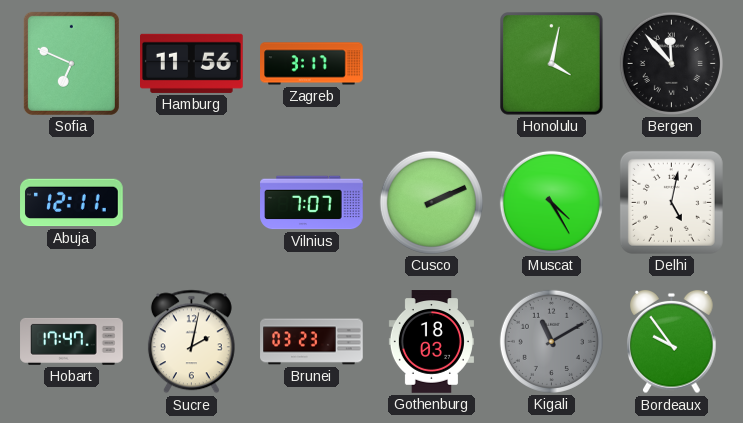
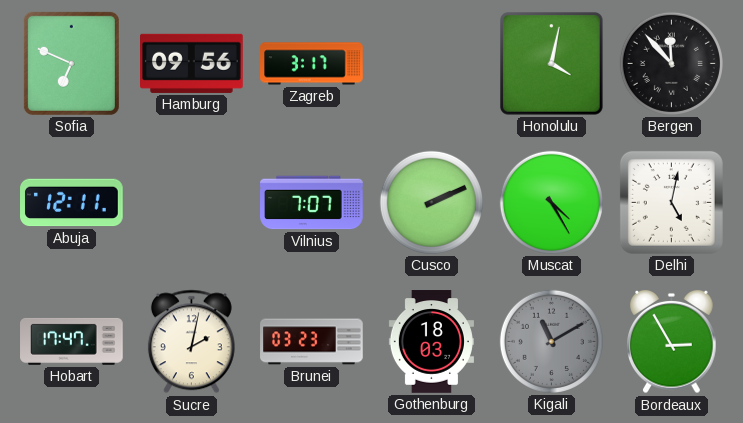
Hamburg: 11:56 -> 09:56
Bordeaux: 9:54 -> 2:55
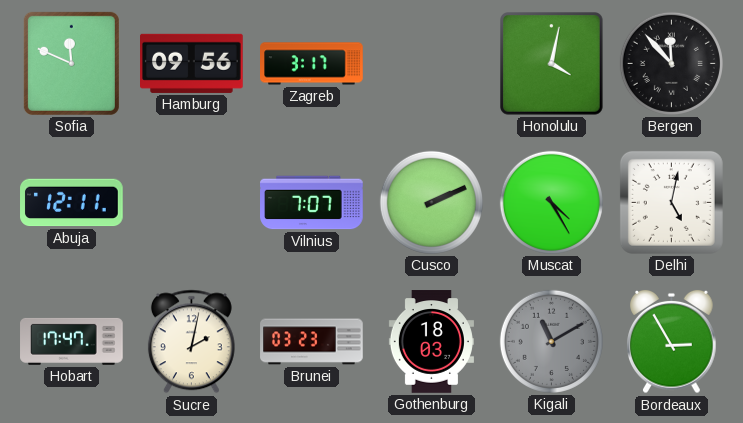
Sofia: 6:49 -> 11:49
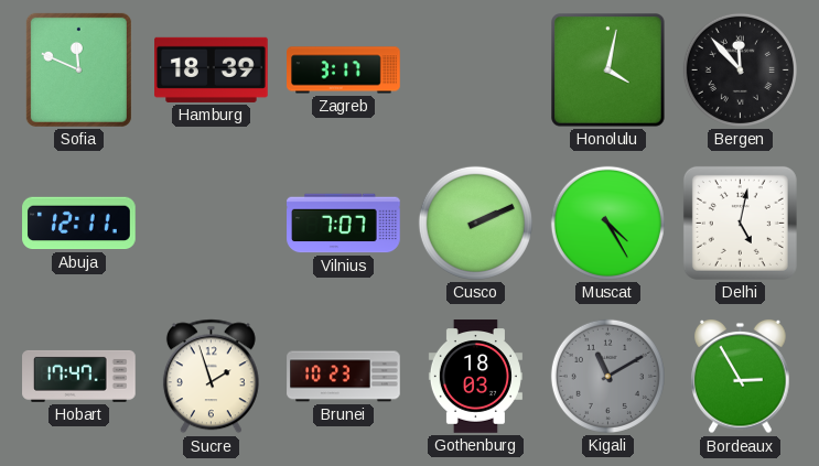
Hamburg: 09:56 -> 18:39
Sucre: 2:02 -> 1:57
Brunei: 03:23 -> 10:23
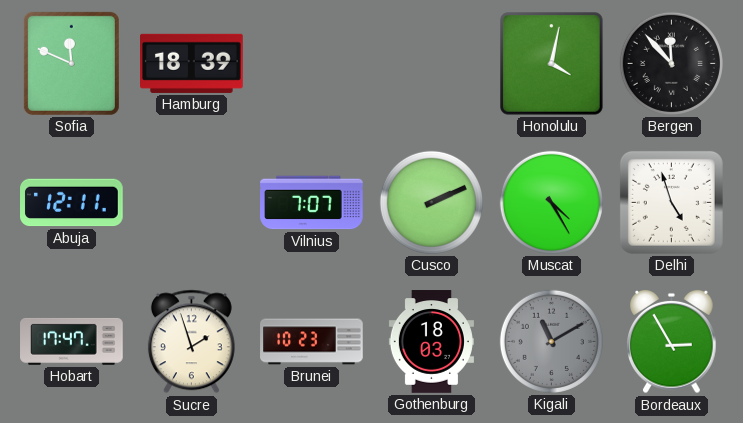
Zagreb: 3:17 -> none
Delhi: 5:02 -> 4:57
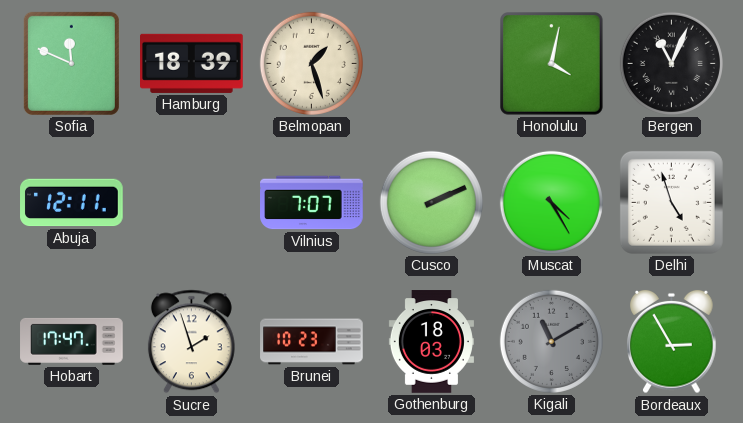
Belmopan: none -> 1:27
Bergen: 11:53 -> 11:04
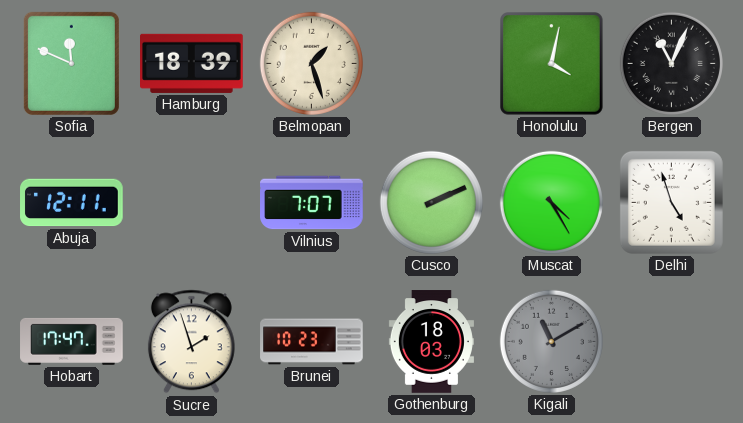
Bordeaux: 2:55 -> none
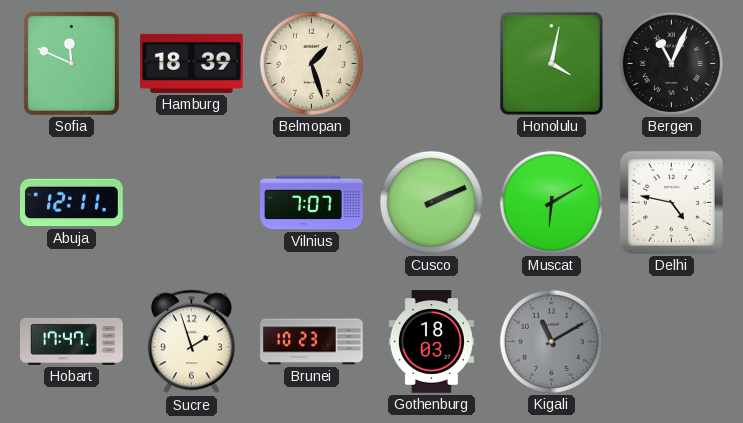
Muscat: 4:25 -> 6:10
Delhi: 4:57 -> 4:47
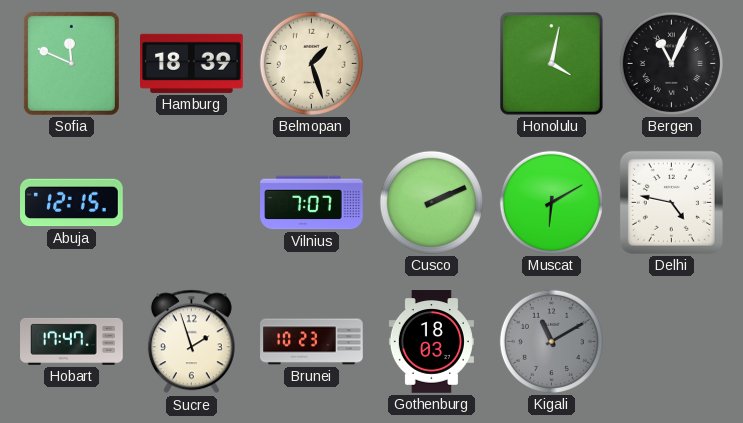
Abuja: 12:11 -> 12:15
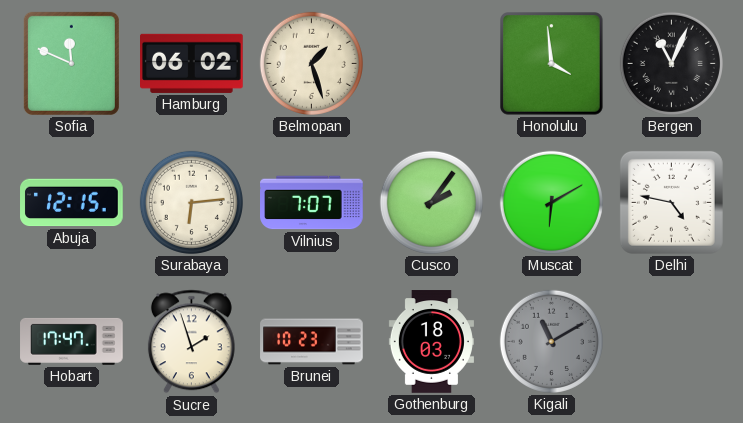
Hamburg: 18:39 -> 06:02
Honolulu: 4:02 -> 3:59
Surabaya: none -> 6:14
Cusco: 2:11 -> 2:06
